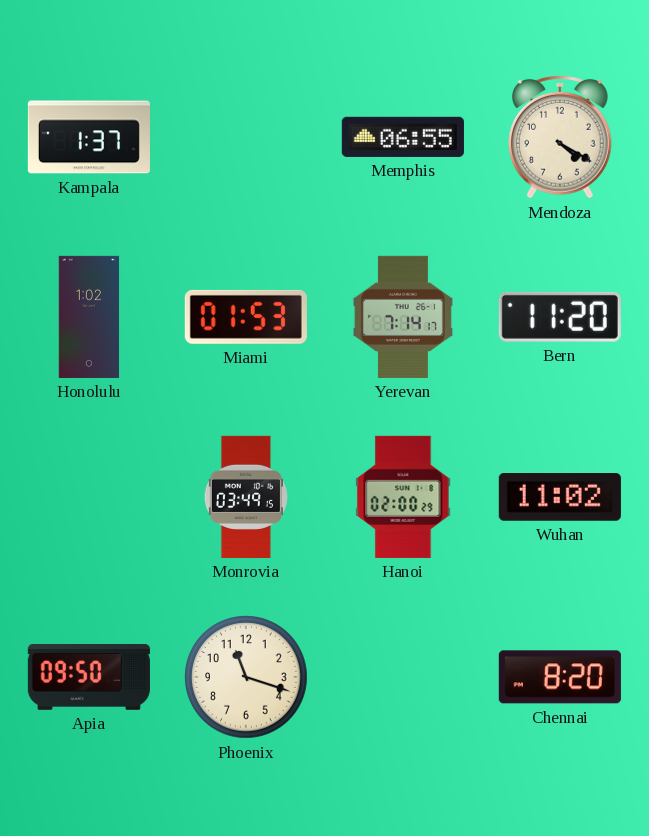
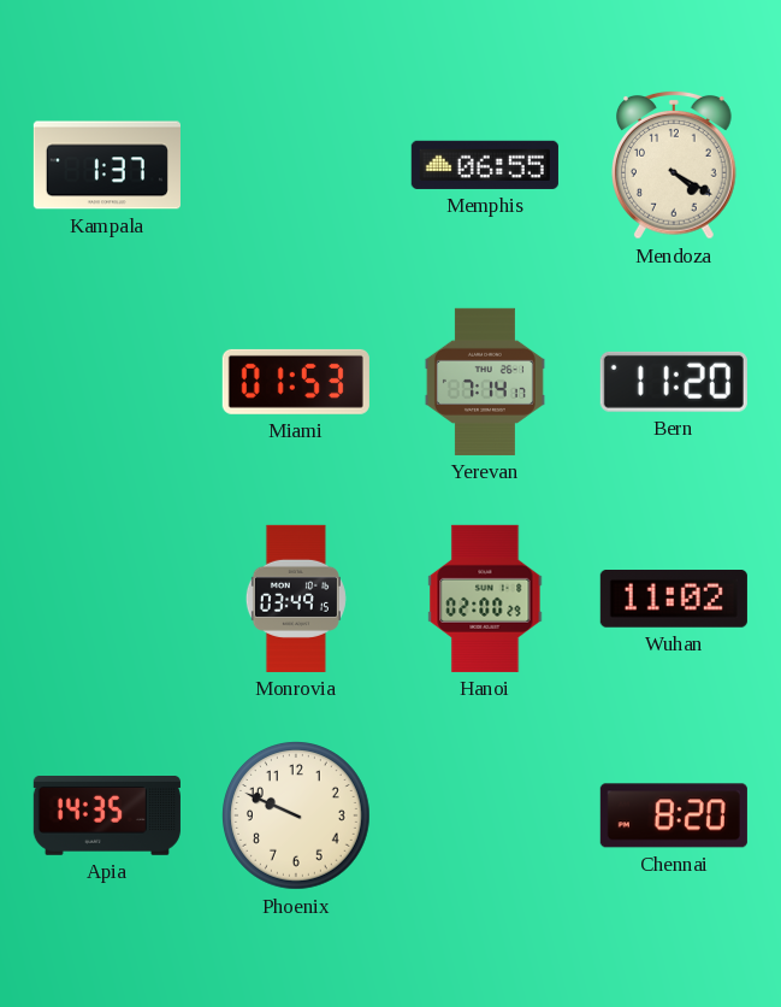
Honolulu: 1:02 -> none
Apia: 09:50 -> 14:35
Phoenix: 11:18 -> 9:49
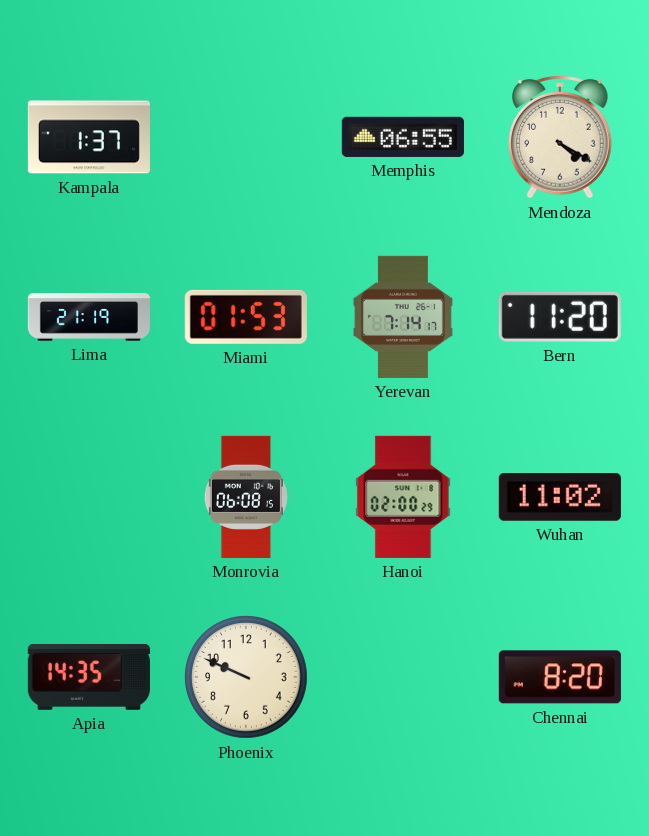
Lima: none -> 21:19
Monrovia: 03:49 -> 06:08
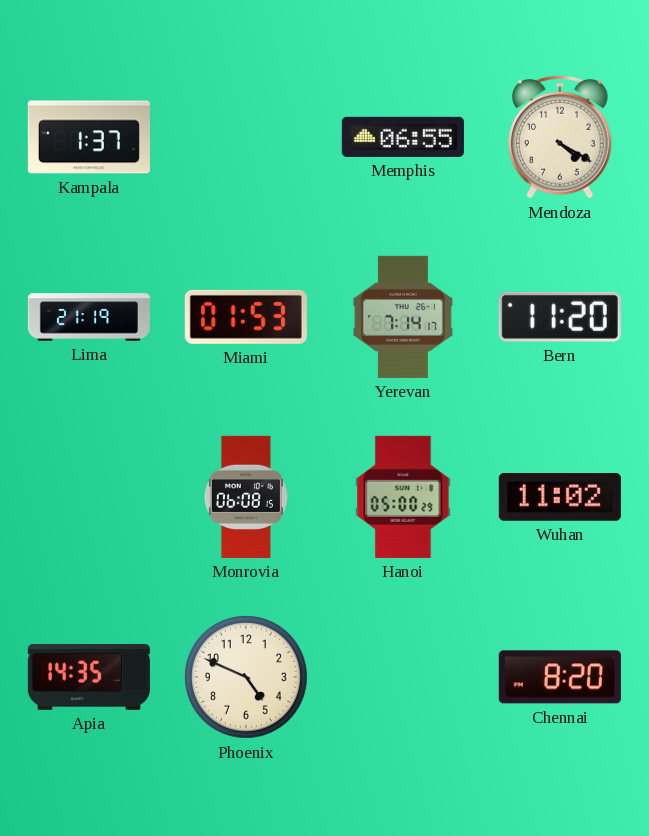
Hanoi: 02:00 -> 05:00
Phoenix: 9:49 -> 4:49
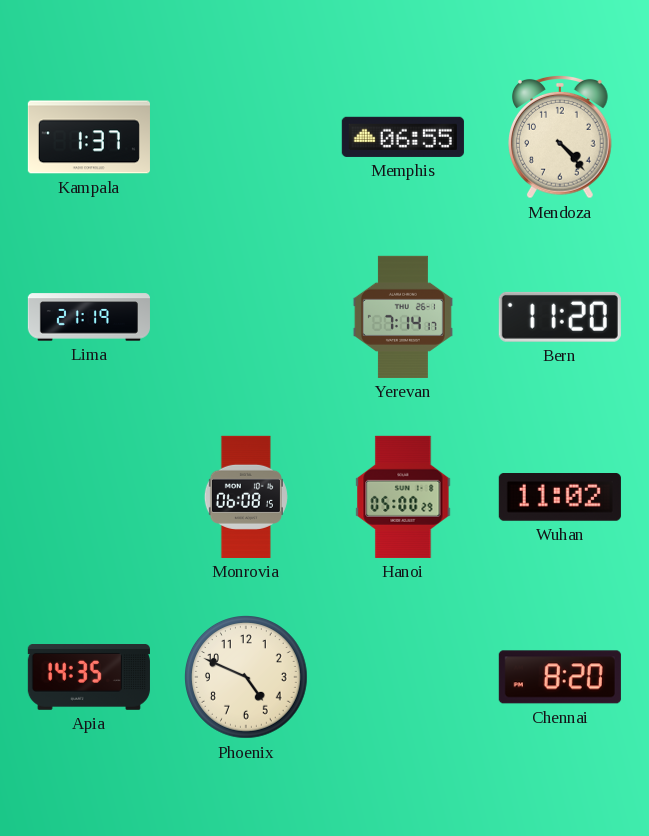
Mendoza: 4:20 -> 4:23
Miami: 01:53 -> none
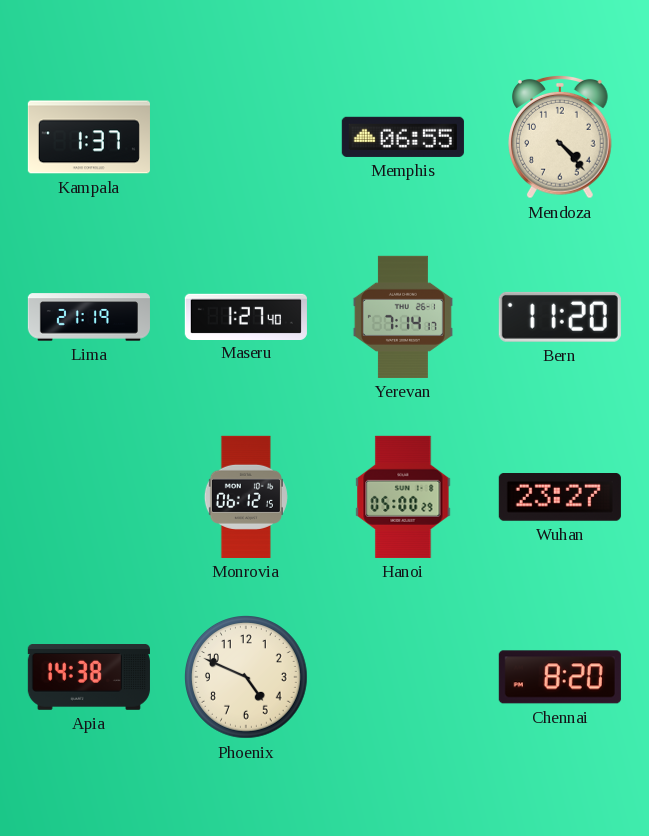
Maseru: none -> 1:27
Monrovia: 06:08 -> 06:12
Wuhan: 11:02 -> 23:27
Apia: 14:35 -> 14:38
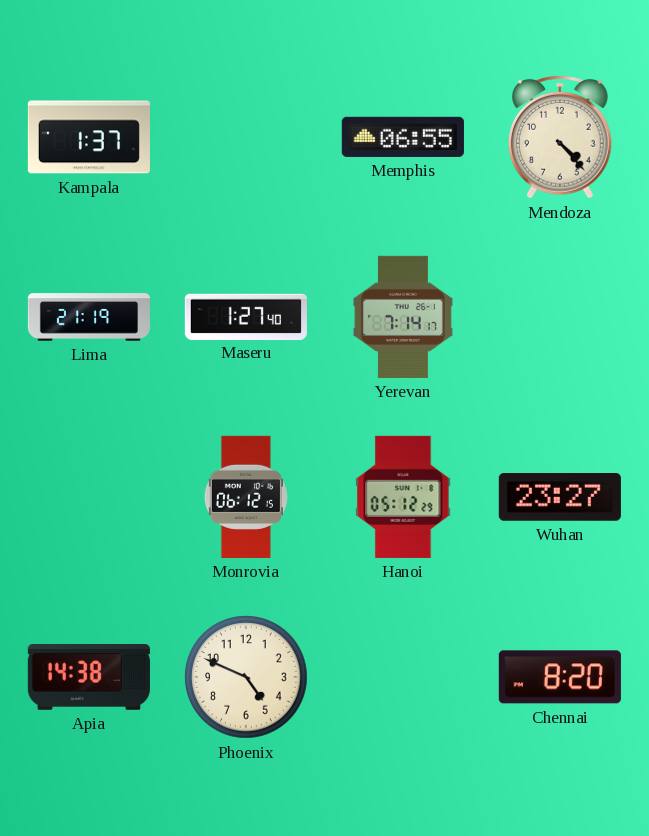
Bern: 11:20 -> none
Hanoi: 05:00 -> 05:12
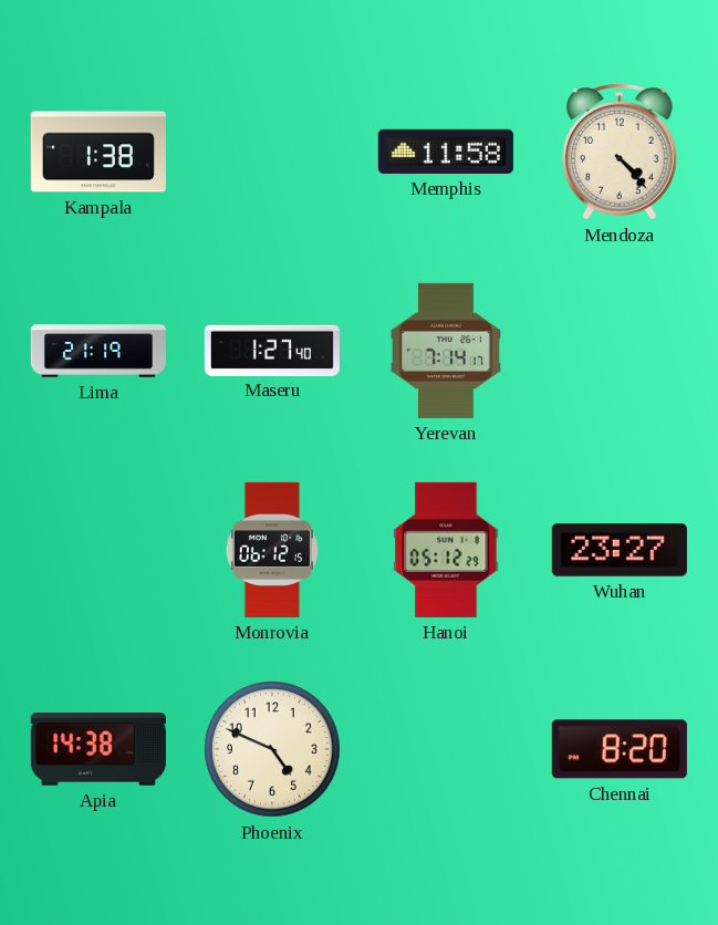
Kampala: 1:37 -> 1:38
Memphis: 06:55 -> 11:58
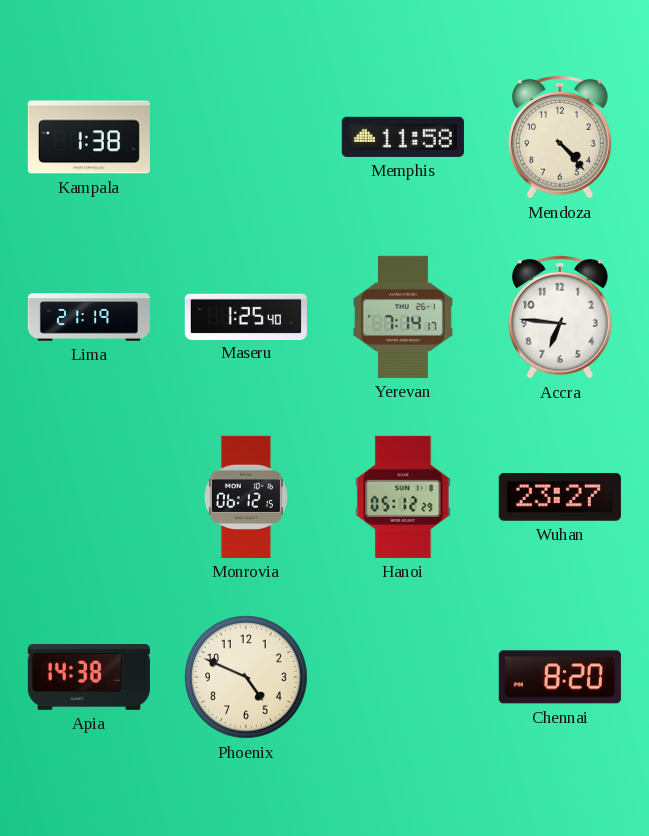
Maseru: 1:27 -> 1:25
Accra: none -> 6:46
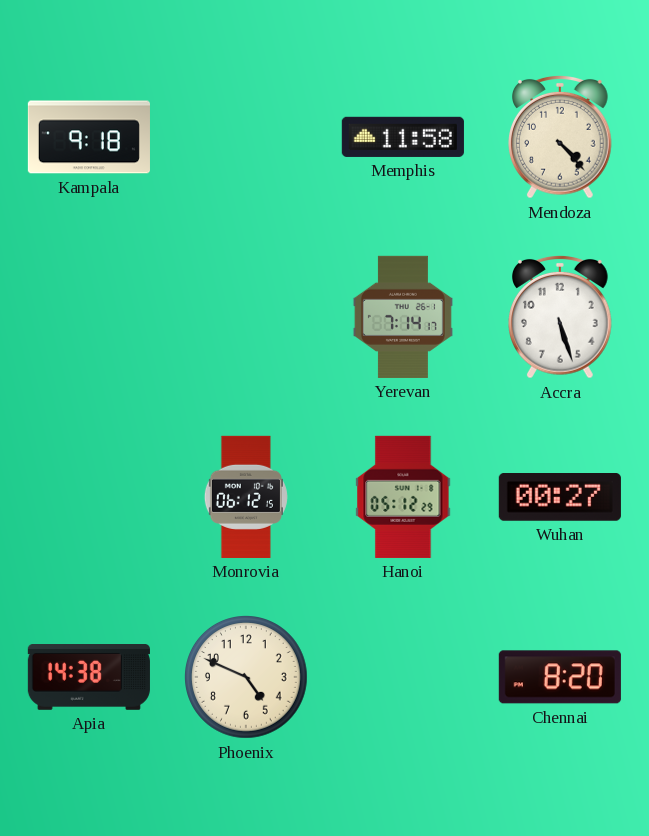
Kampala: 1:38 -> 9:18
Lima: 21:19 -> none
Maseru: 1:25 -> none
Accra: 6:46 -> 5:27
Wuhan: 23:27 -> 00:27
